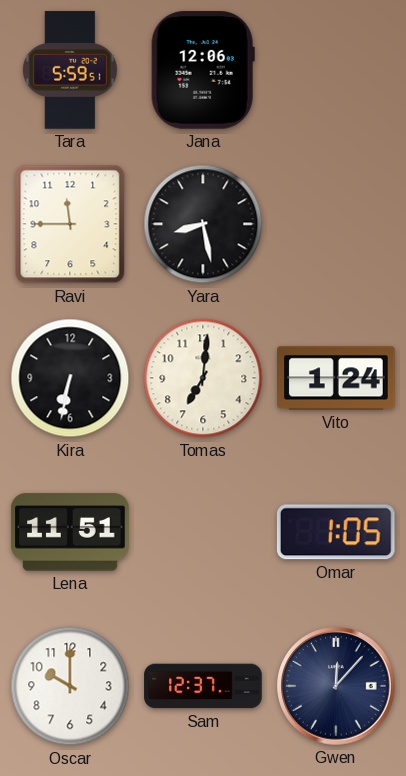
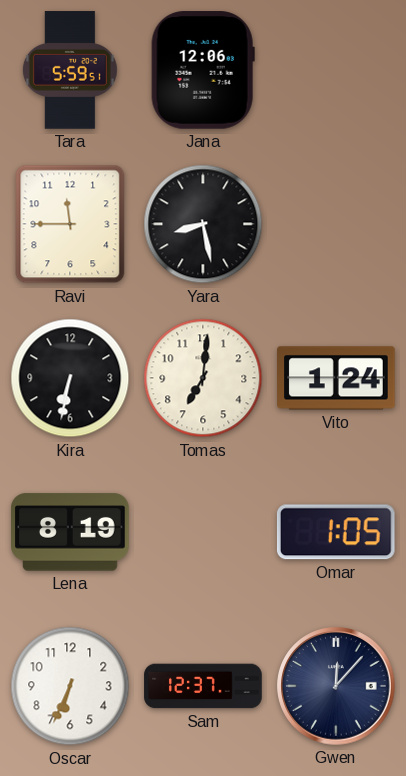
Lena: 11:51 -> 8:19
Oscar: 10:00 -> 6:34
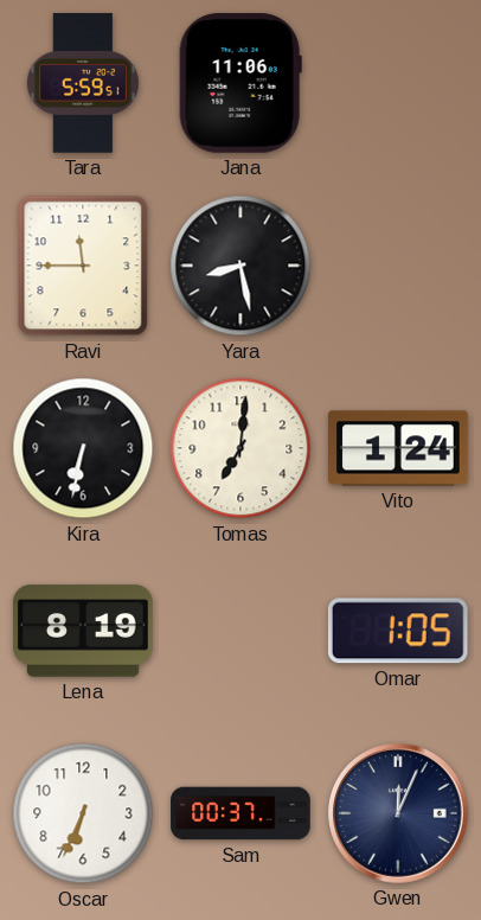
Jana: 12:06 -> 11:06
Sam: 12:37 -> 00:37
Gwen: 12:07 -> 12:04
